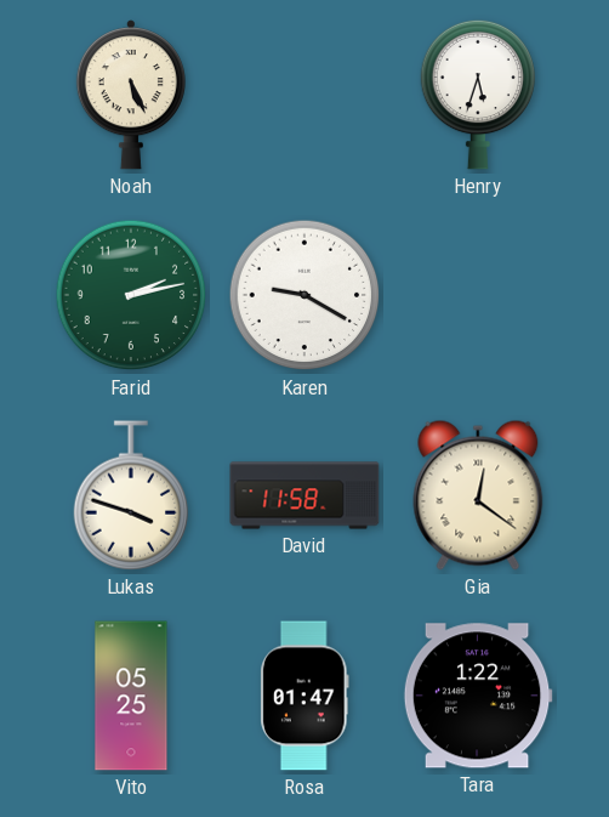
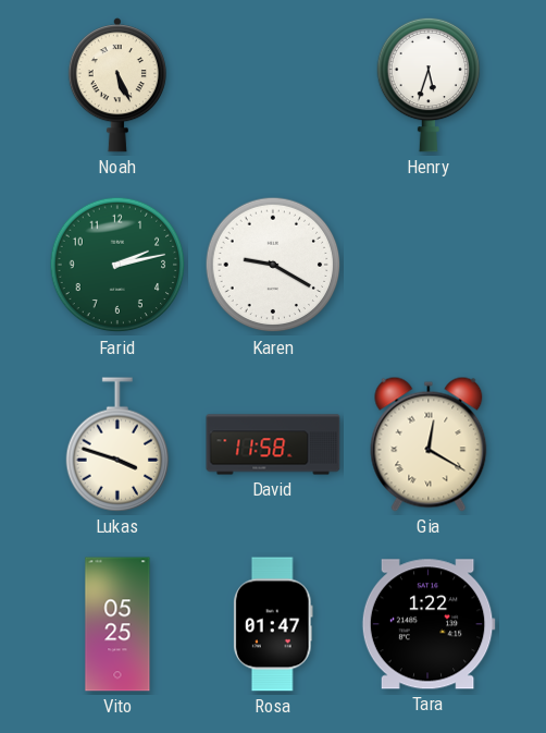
Gia: 12:21 -> 12:20
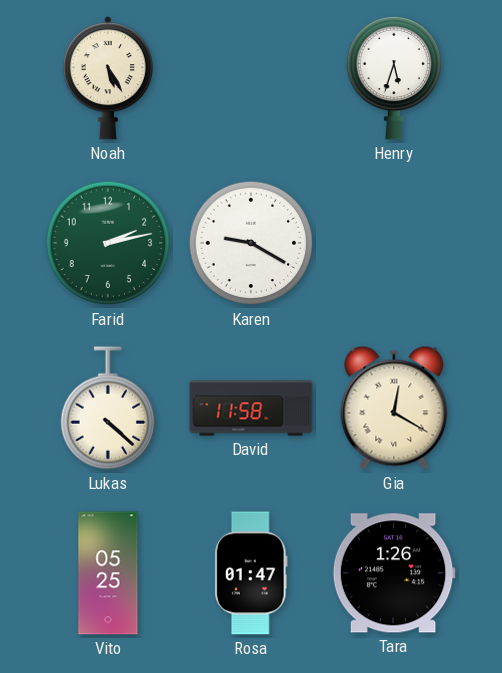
Noah: 5:26 -> 5:25
Lukas: 3:48 -> 4:22
Tara: 1:22 -> 1:26
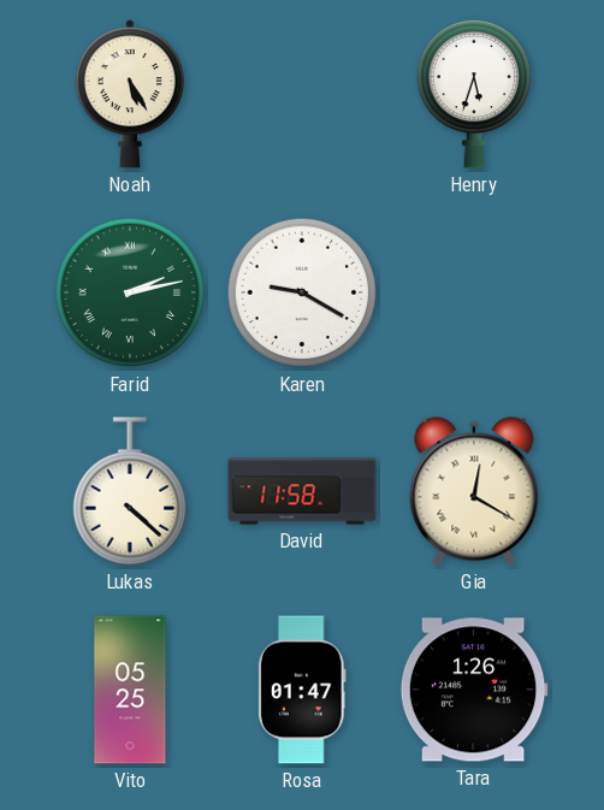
Farid numerals: Arabic -> Roman
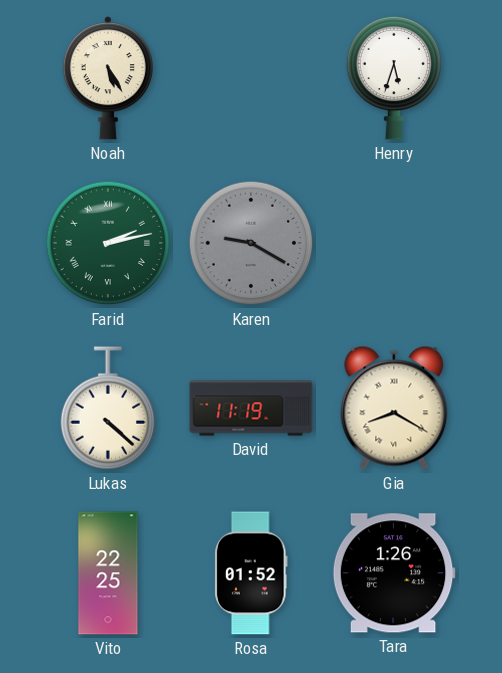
Karen dial: white -> grey
David: 11:58 -> 11:19
Gia: 12:20 -> 8:20
Vito: 05:25 -> 22:25
Rosa: 01:47 -> 01:52
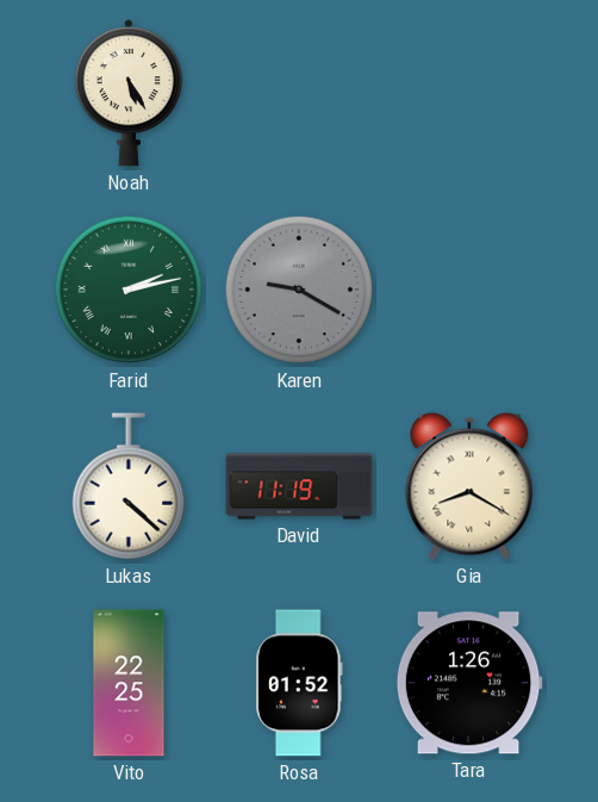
Henry: 5:33 -> none
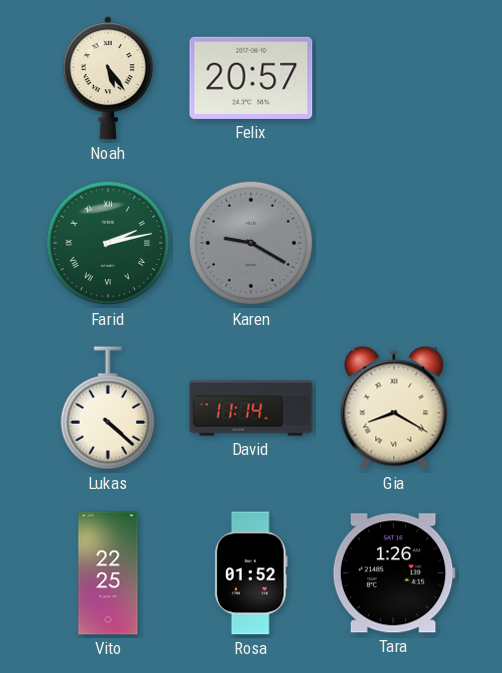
Noah: 5:25 -> 5:24
Felix: none -> 20:57
David: 11:19 -> 11:14
